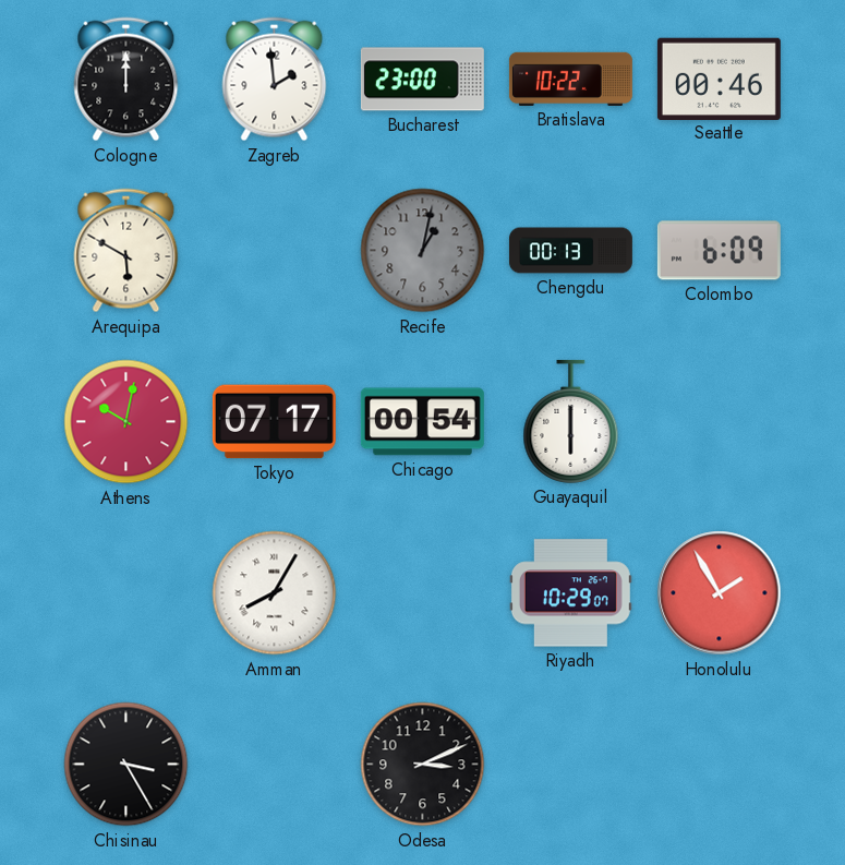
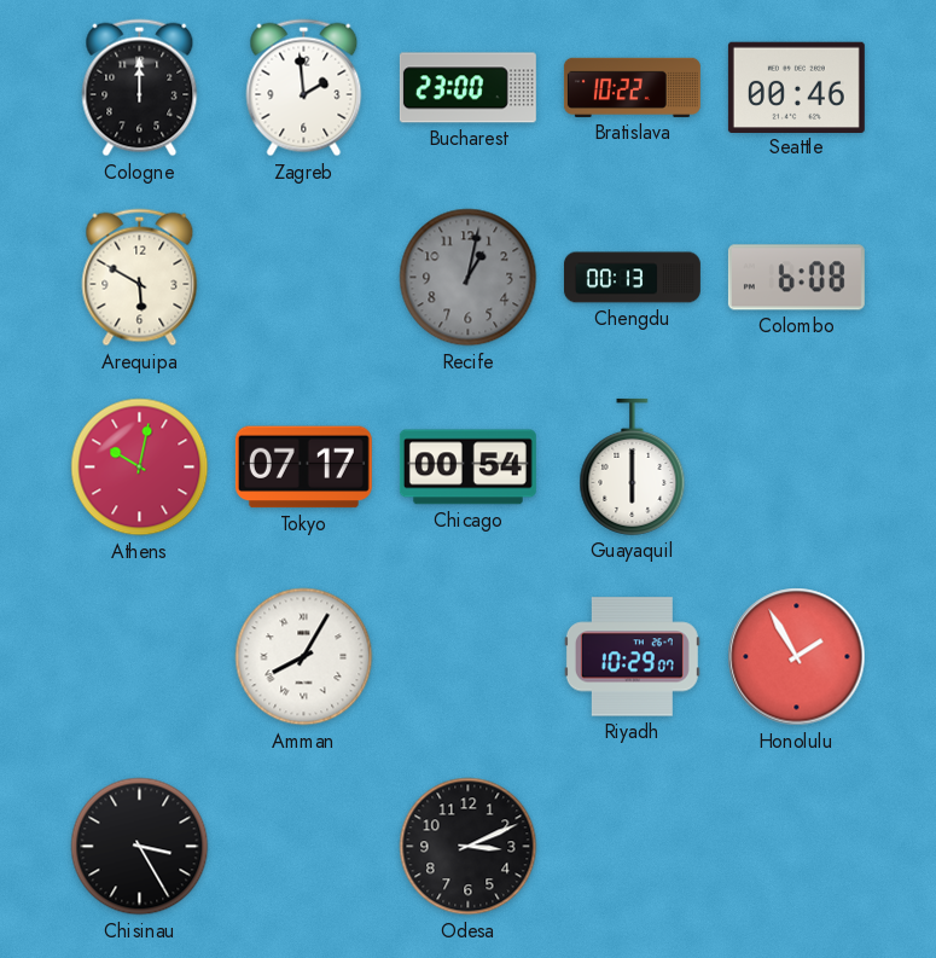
Colombo: 6:09 -> 6:08
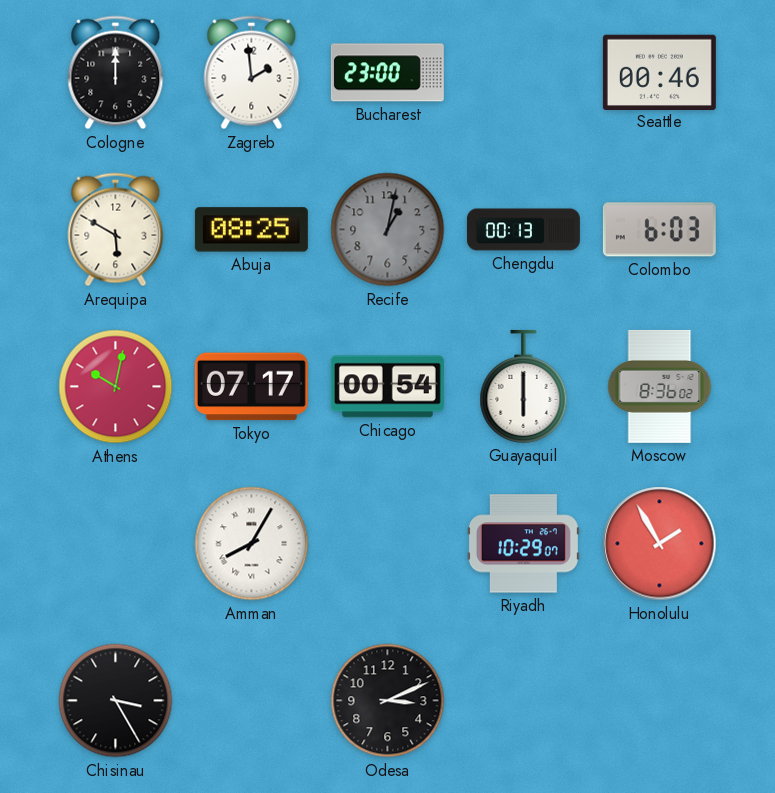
Bratislava: 10:22 -> none
Abuja: none -> 08:25
Colombo: 6:08 -> 6:03
Moscow: none -> 8:36
